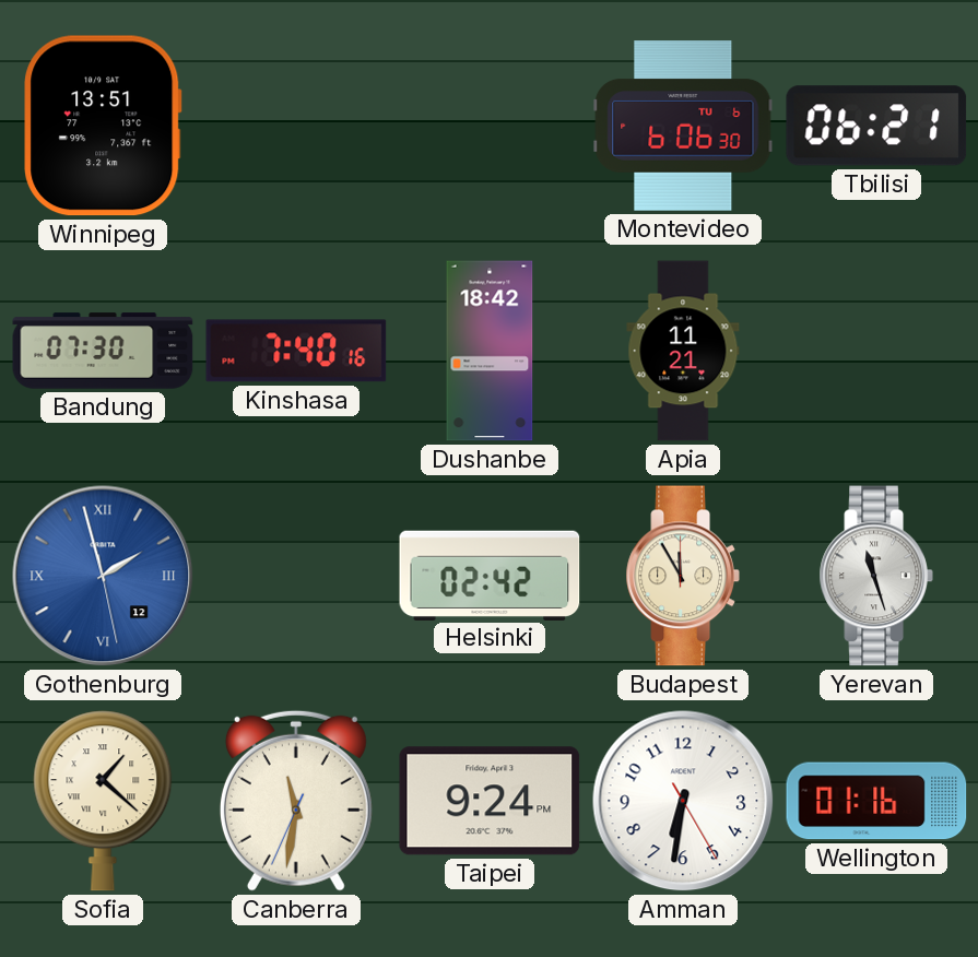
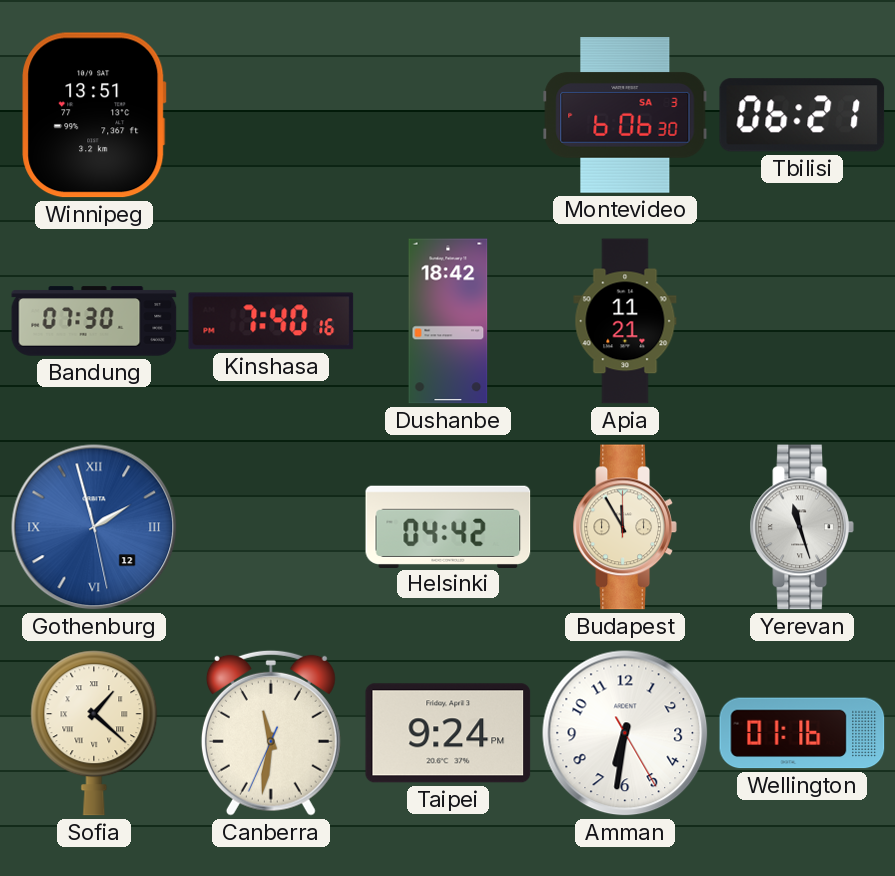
Montevideo date: TU 6 -> SA 3
Helsinki: 02:42 -> 04:42
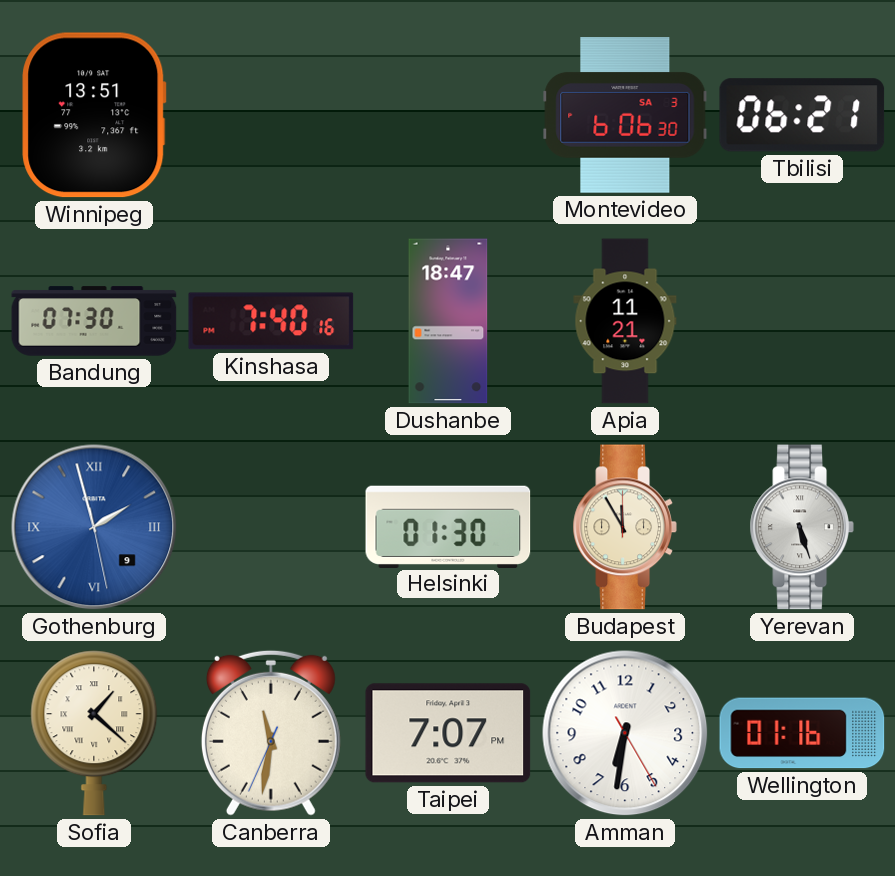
Dushanbe: 18:42 -> 18:47
Gothenburg date: 12 -> 9
Helsinki: 04:42 -> 01:30
Yerevan: 11:27 -> 5:27
Taipei: 9:24 -> 7:07
